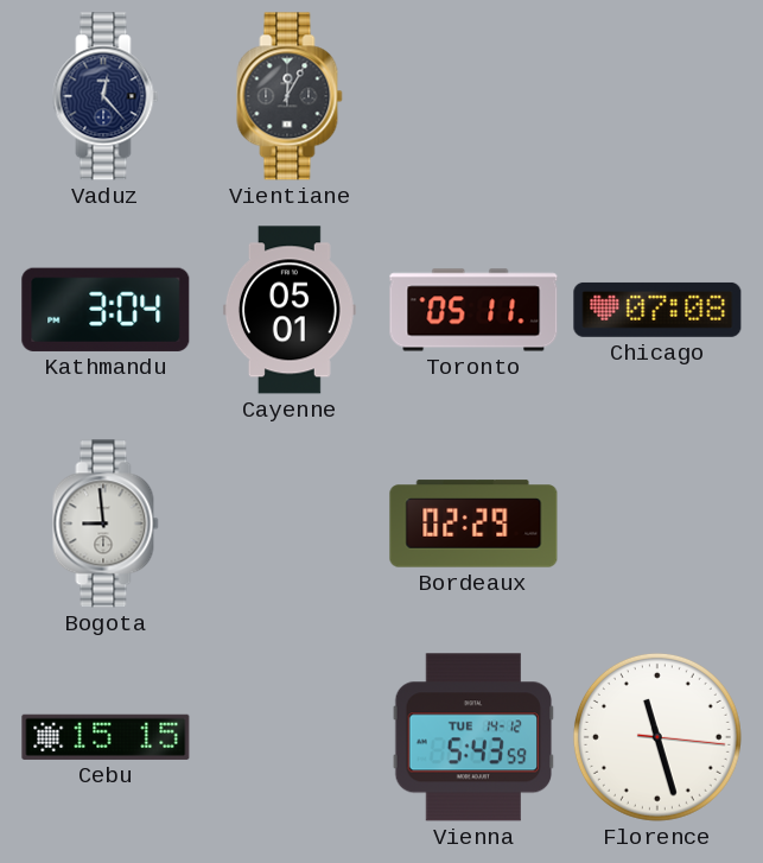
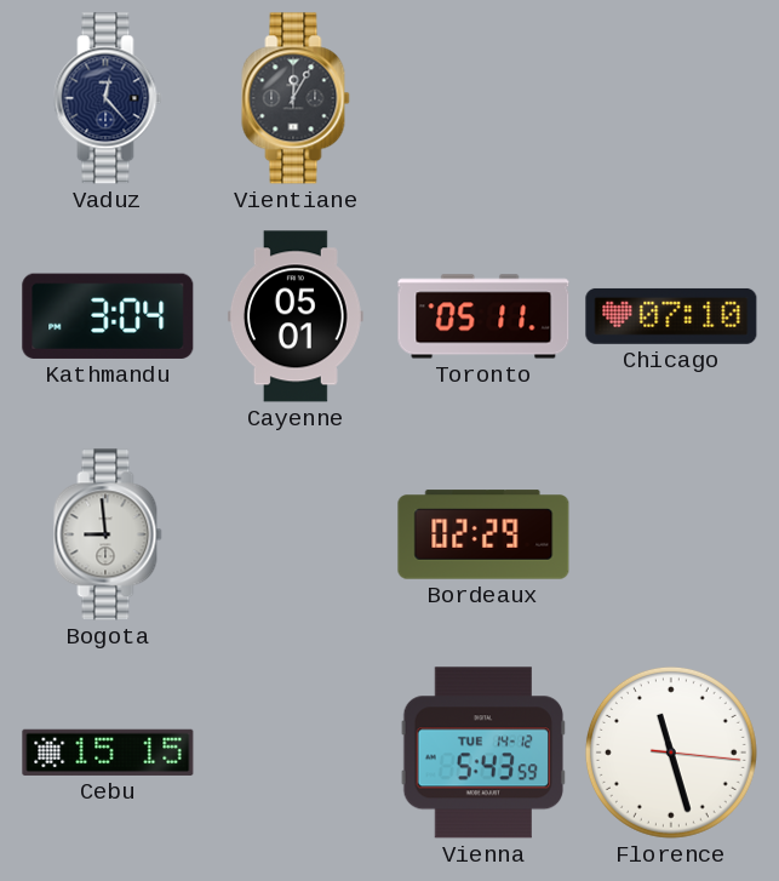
Chicago: 07:08 -> 07:10
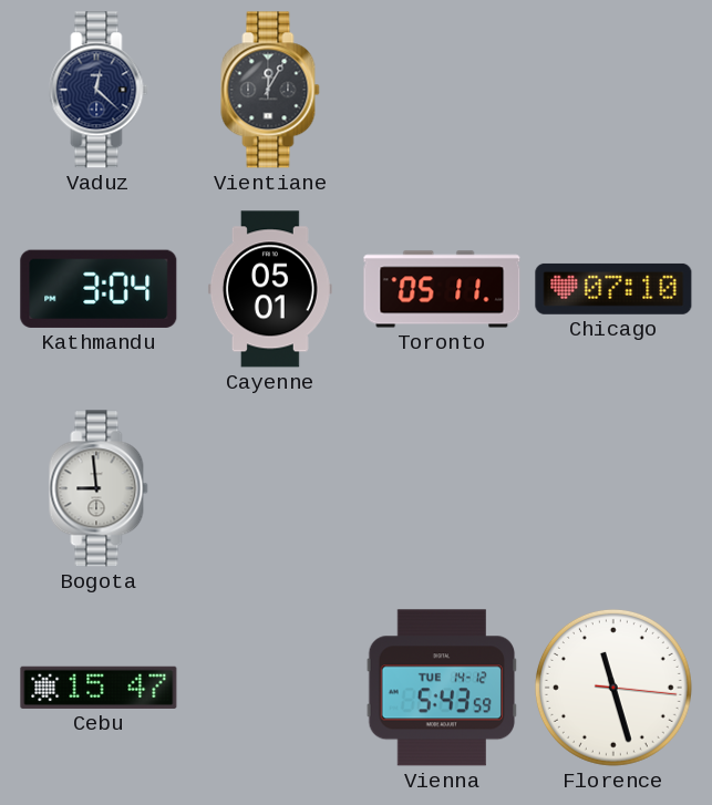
Vaduz: 12:23 -> 12:22
Bordeaux: 02:29 -> none
Cebu: 15:15 -> 15:47
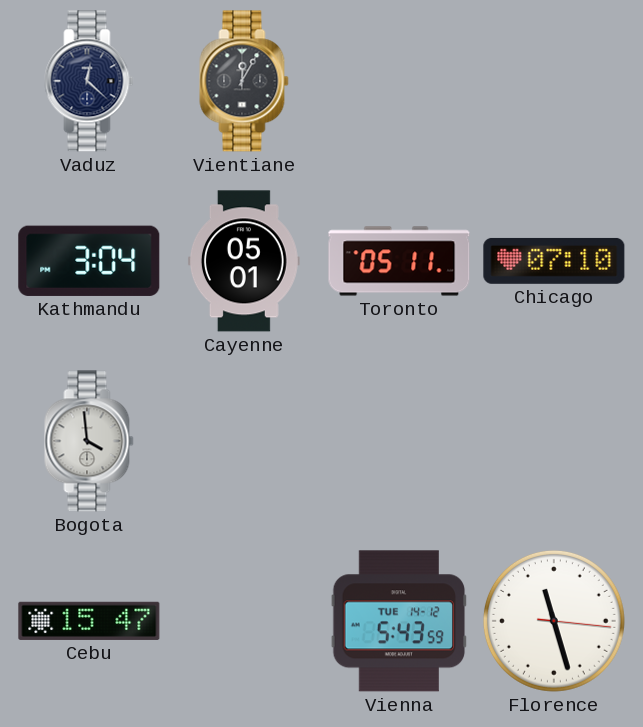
Bogota: 8:59 -> 3:59
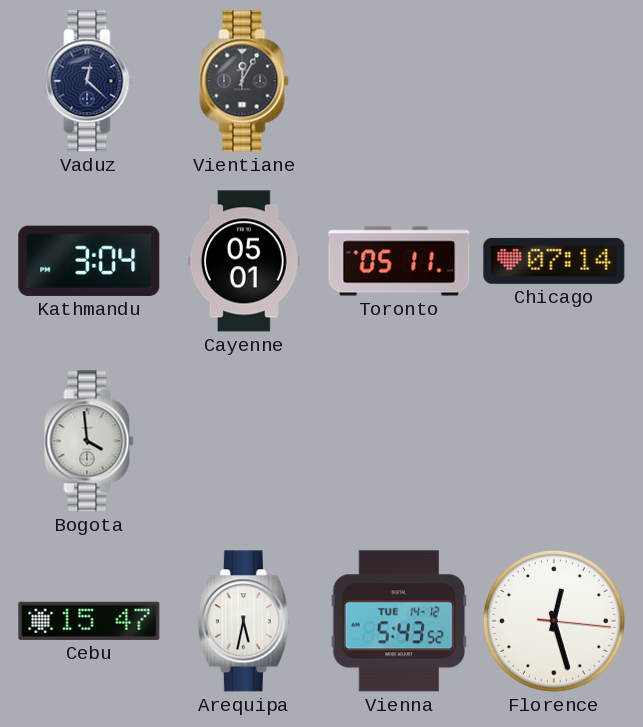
Chicago: 07:10 -> 07:14
Arequipa: none -> 5:32
Vienna: 5:43:59 -> 5:43:52
Florence: 11:27 -> 12:27
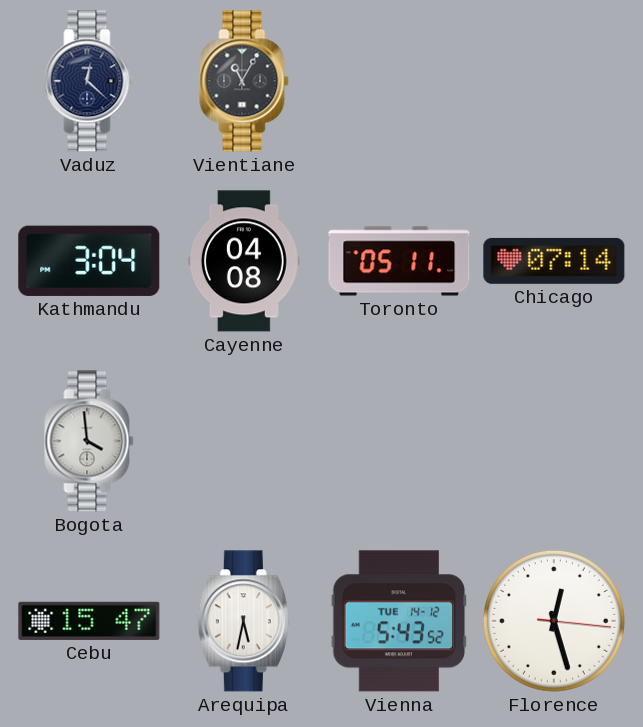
Vientiane: 12:05 -> 11:05
Cayenne: 05:01 -> 04:08
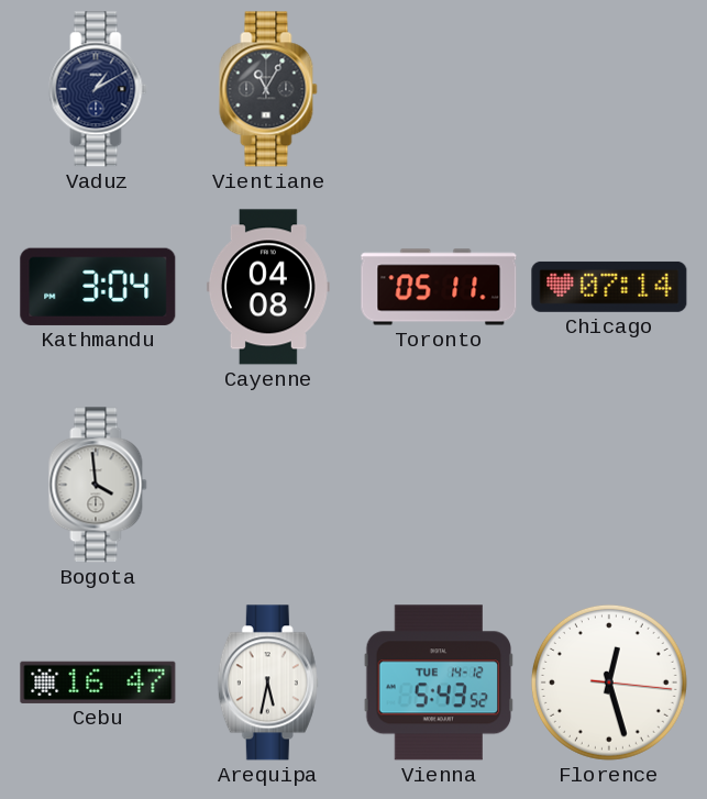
Vaduz: 12:22 -> 1:10
Cebu: 15:47 -> 16:47
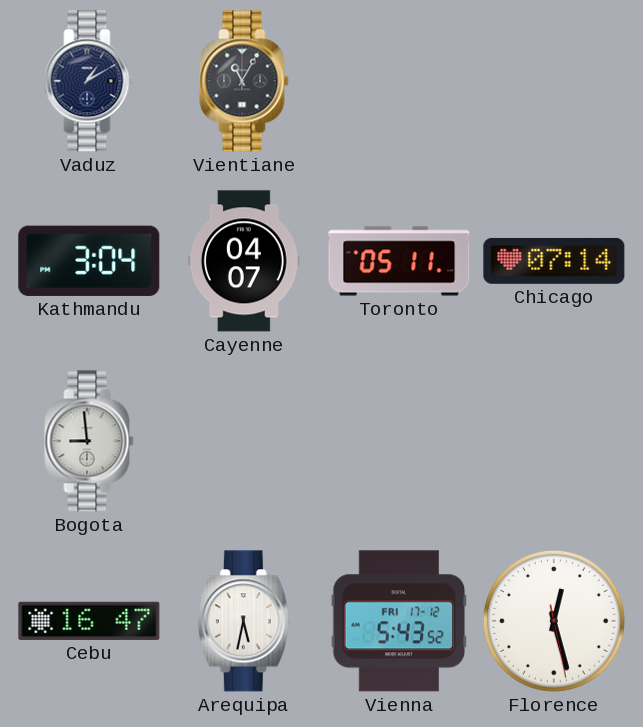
Cayenne: 04:08 -> 04:07
Bogota: 3:59 -> 8:59
Vienna date: TUE 14-12 -> FRI 17-12
Florence: 12:27:16 -> 12:27:28
